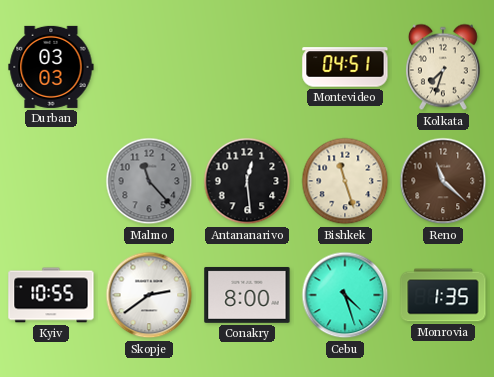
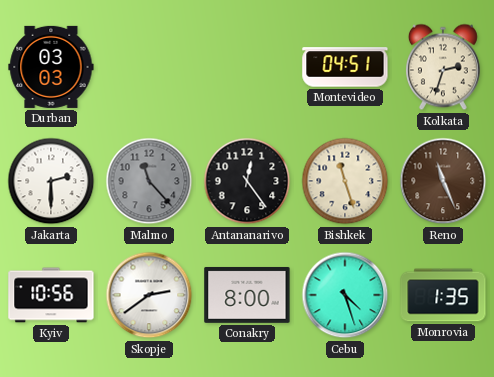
Kolkata: 7:33 -> 2:33
Jakarta: none -> 2:30
Antananarivo: 12:29 -> 12:24
Reno: 11:22 -> 11:26
Kyiv: 10:55 -> 10:56
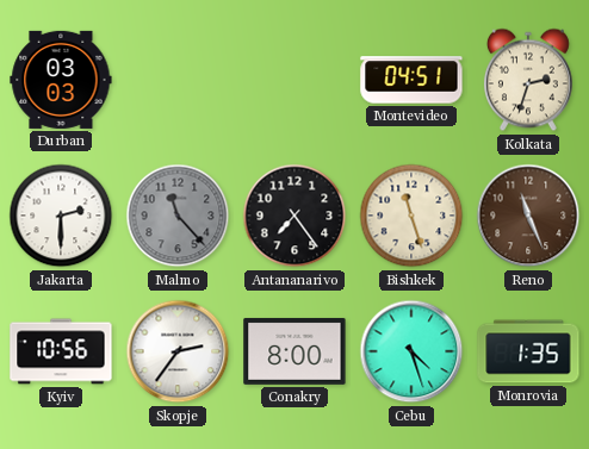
Antananarivo: 12:24 -> 7:24
Skopje: 2:39 -> 2:36
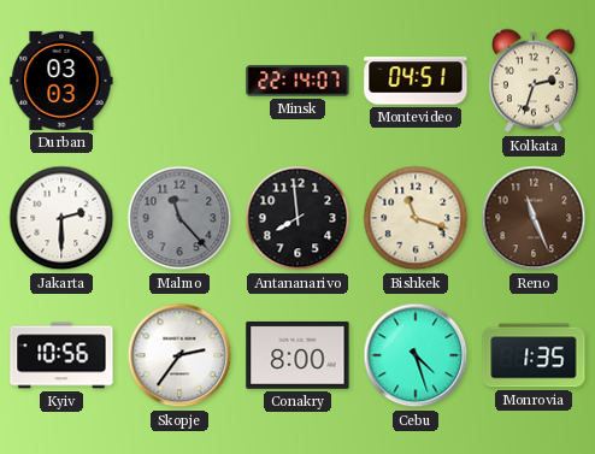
Minsk: none -> 22:14
Antananarivo: 7:24 -> 7:59
Bishkek: 11:27 -> 11:18
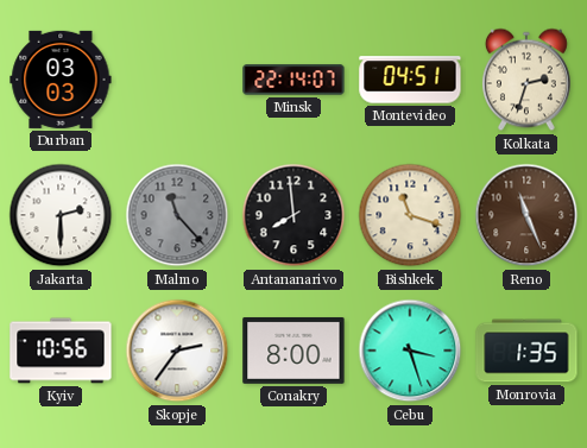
Cebu: 4:27 -> 3:27
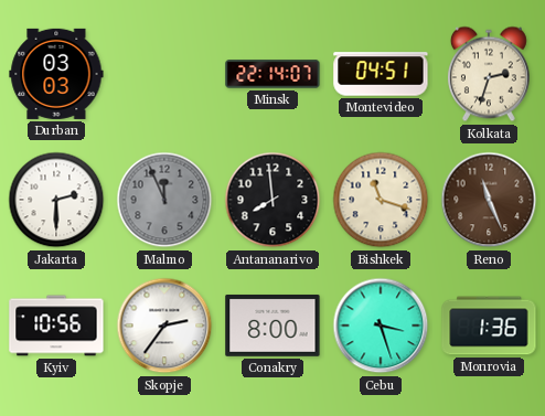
Malmo: 11:23 -> 11:56
Monrovia: 1:35 -> 1:36
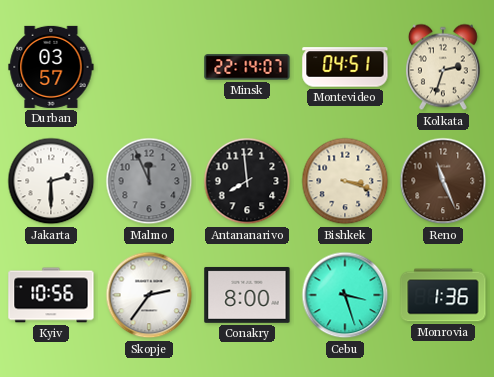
Durban: 03:03 -> 03:57
Bishkek: 11:18 -> 3:18
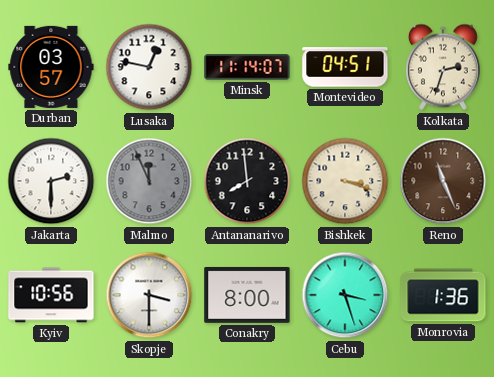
Lusaka: none -> 12:47
Minsk: 22:14 -> 11:14
Skopje: 2:36 -> 3:30
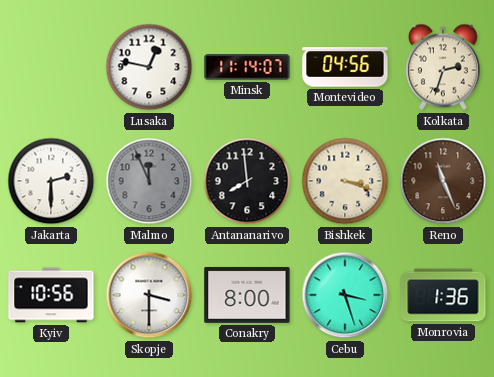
Durban: 03:57 -> none
Montevideo: 04:51 -> 04:56
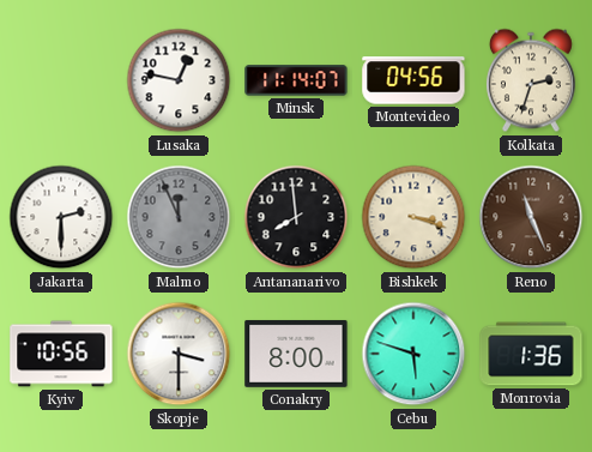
Cebu: 3:27 -> 5:48
